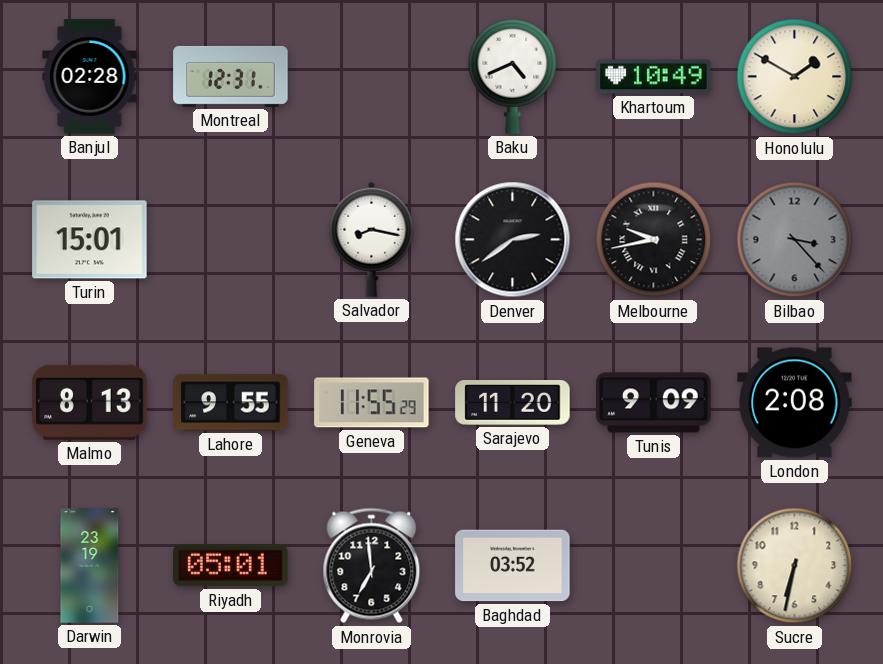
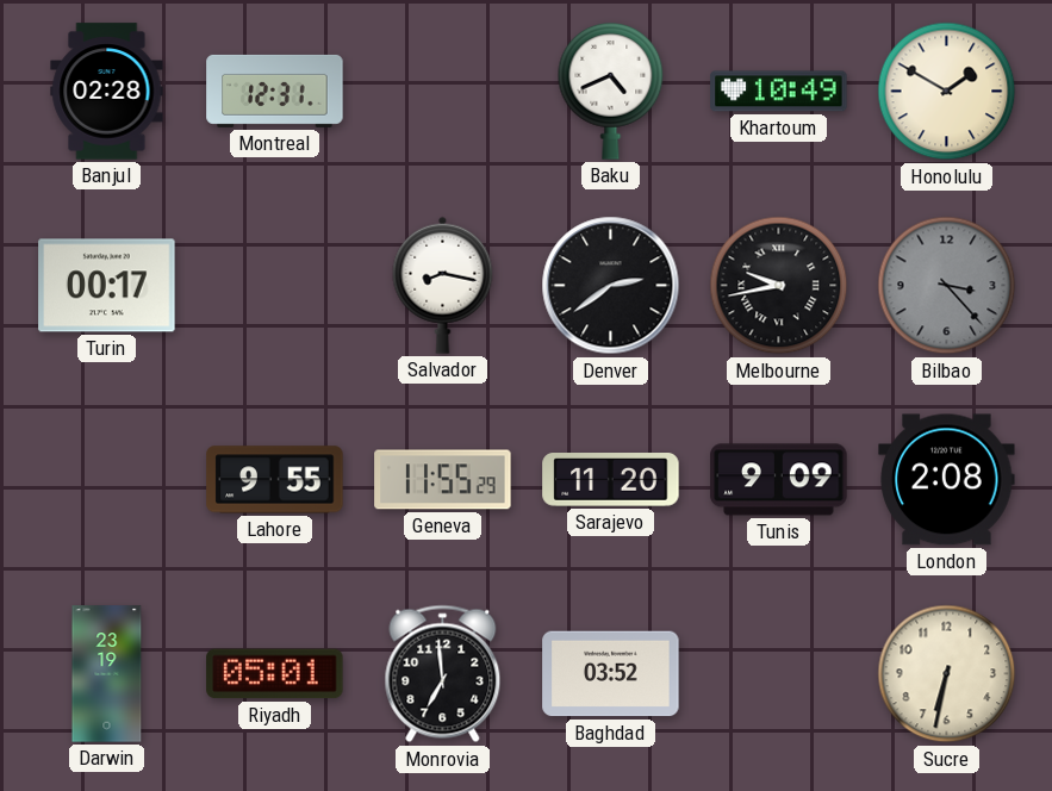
Turin: 15:01 -> 00:17
Malmo: 8:13 -> none
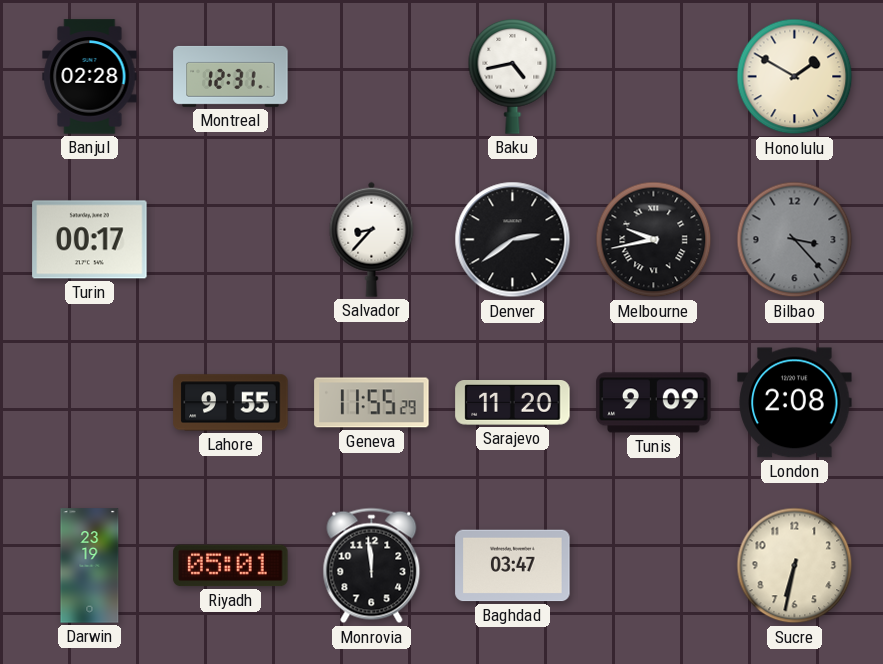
Baku: 4:41 -> 4:43
Khartoum: 10:49 -> none
Salvador: 8:17 -> 8:37
Monrovia: 6:59 -> 11:59
Baghdad: 03:52 -> 03:47
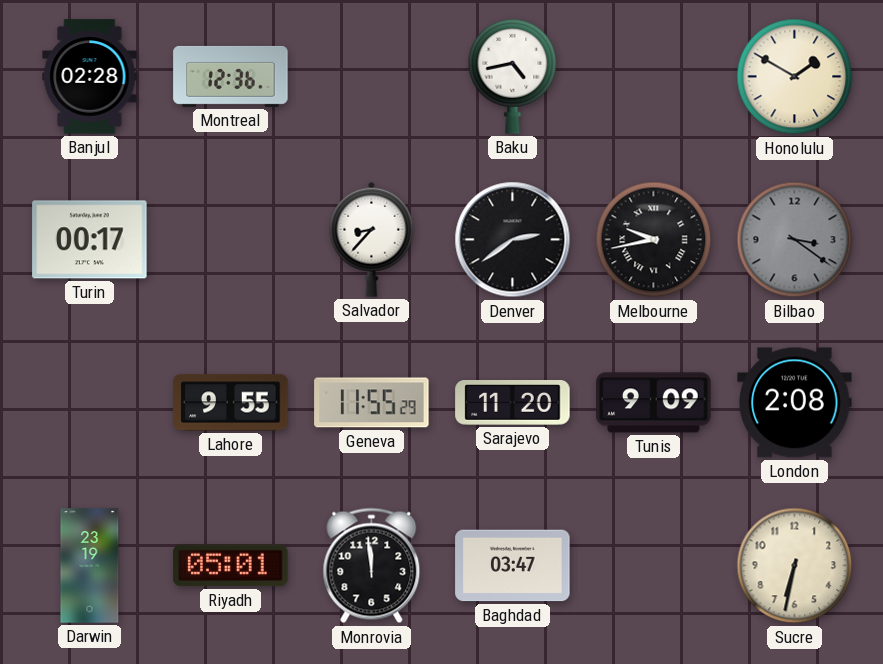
Montreal: 12:31 -> 12:36
Bilbao: 3:23 -> 3:21
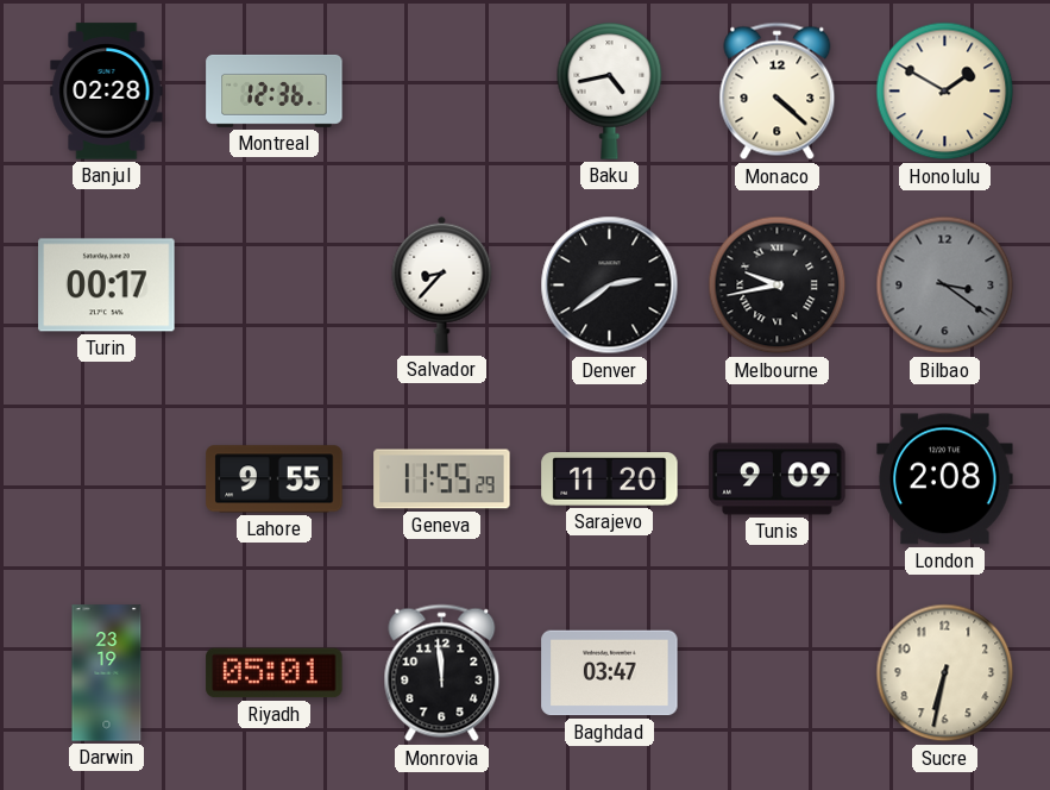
Monaco: none -> 4:22
